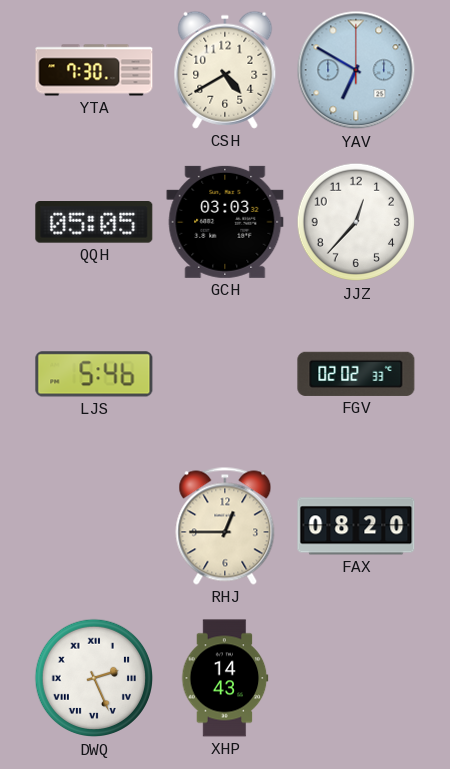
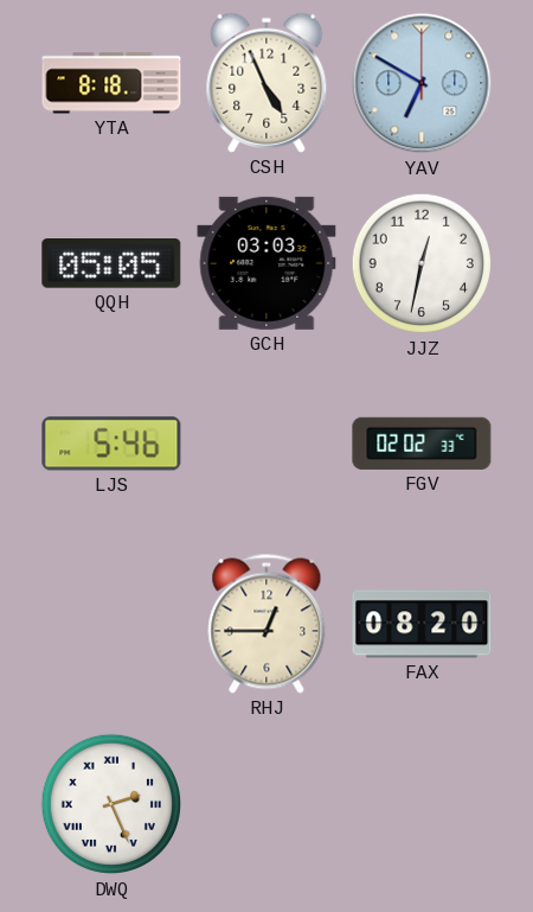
YTA: 7:30 -> 8:18
CSH: 4:40 -> 4:56
JJZ: 12:37 -> 12:32
XHP: 14:43 -> none
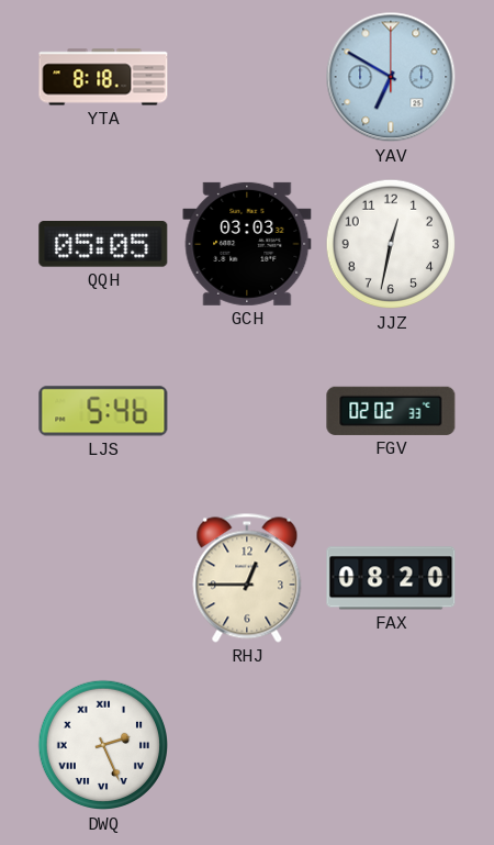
CSH: 4:56 -> none
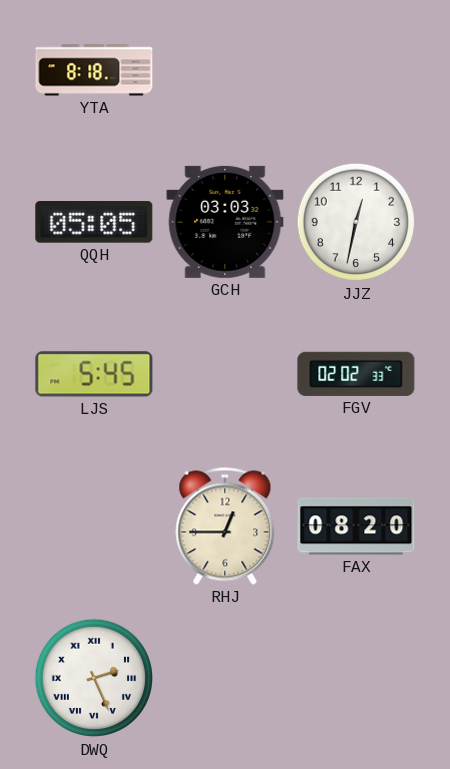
YAV: 6:50 -> none
LJS: 5:46 -> 5:45
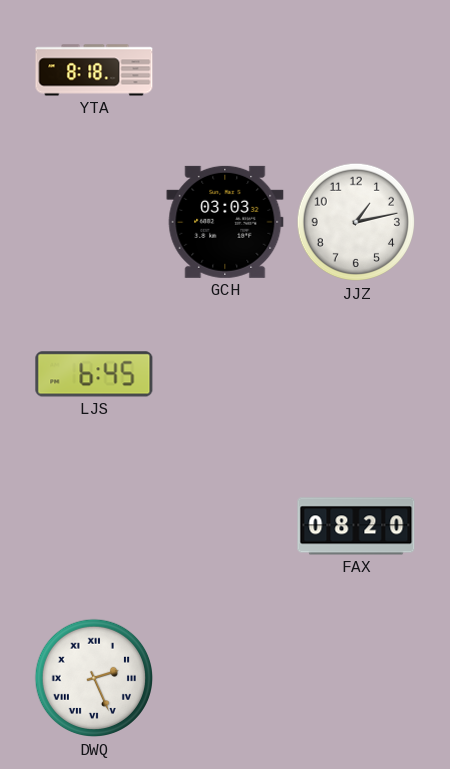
QQH: 05:05 -> none
JJZ: 12:32 -> 1:13
LJS: 5:45 -> 6:45
FGV: 02:02 -> none
RHJ: 12:45 -> none
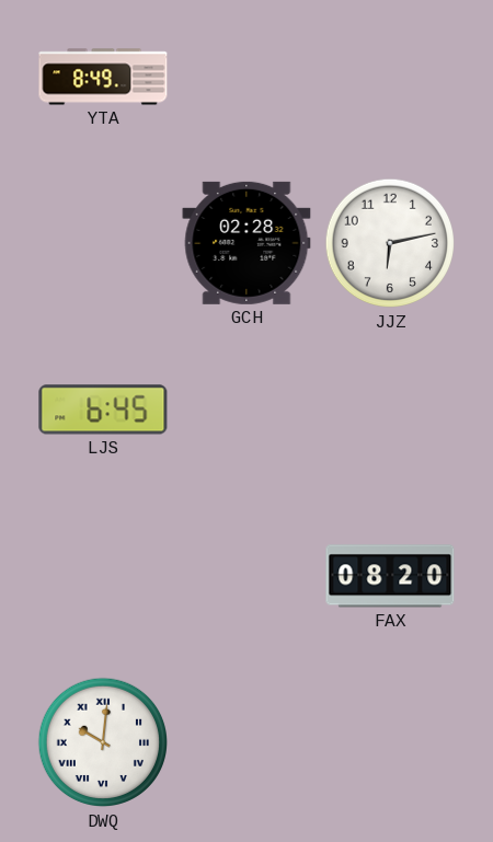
YTA: 8:18 -> 8:49
GCH: 03:03 -> 02:28
JJZ: 1:13 -> 6:13
DWQ: 2:26 -> 10:01
